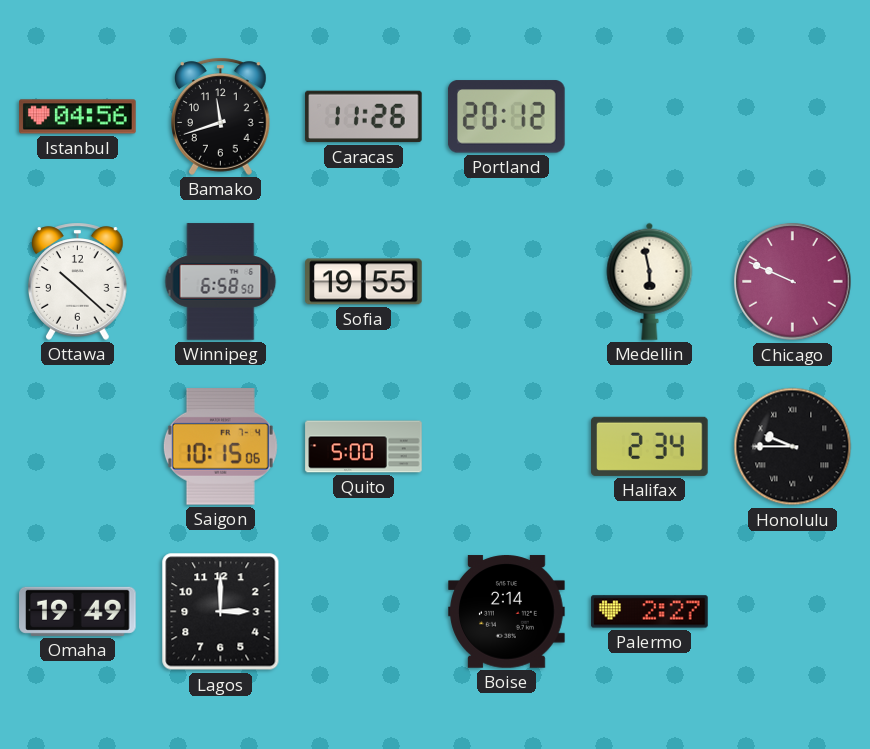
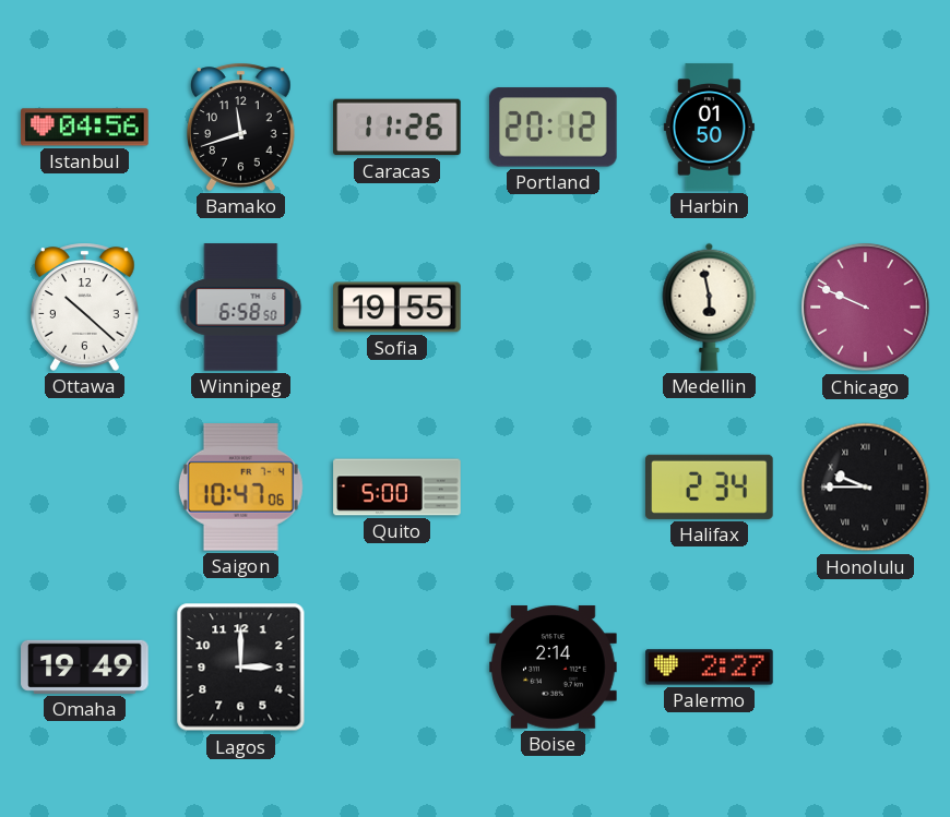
Harbin: none -> 01:50
Saigon: 10:15 -> 10:47
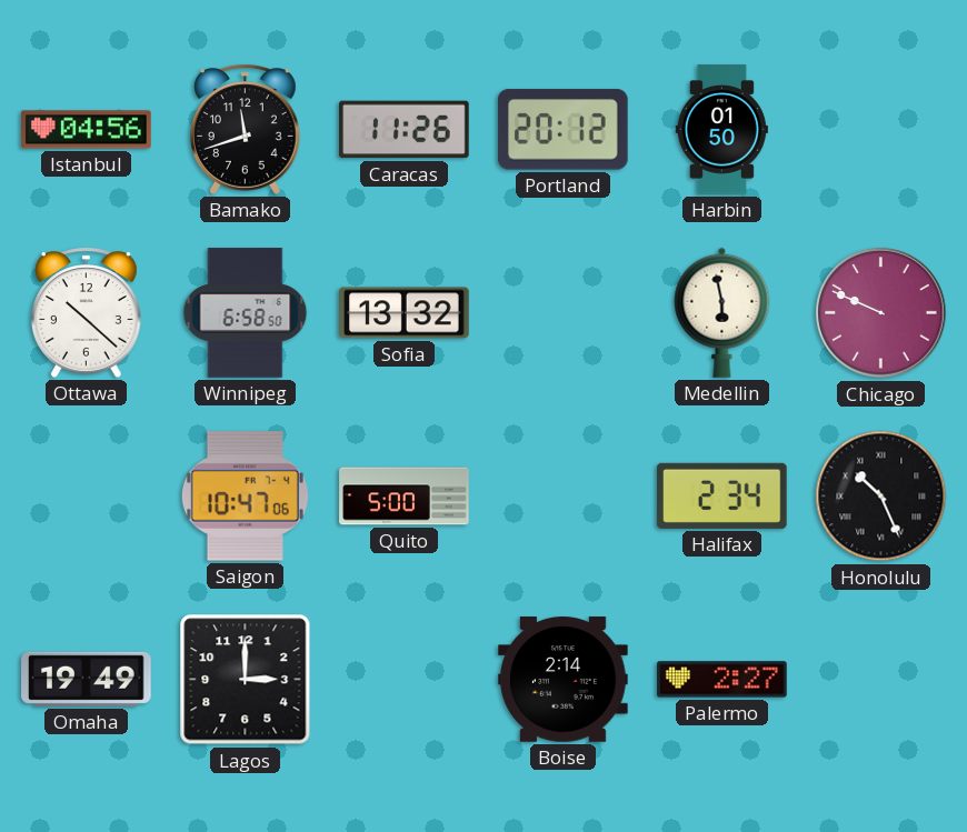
Sofia: 19:55 -> 13:32
Honolulu: 9:45 -> 10:26
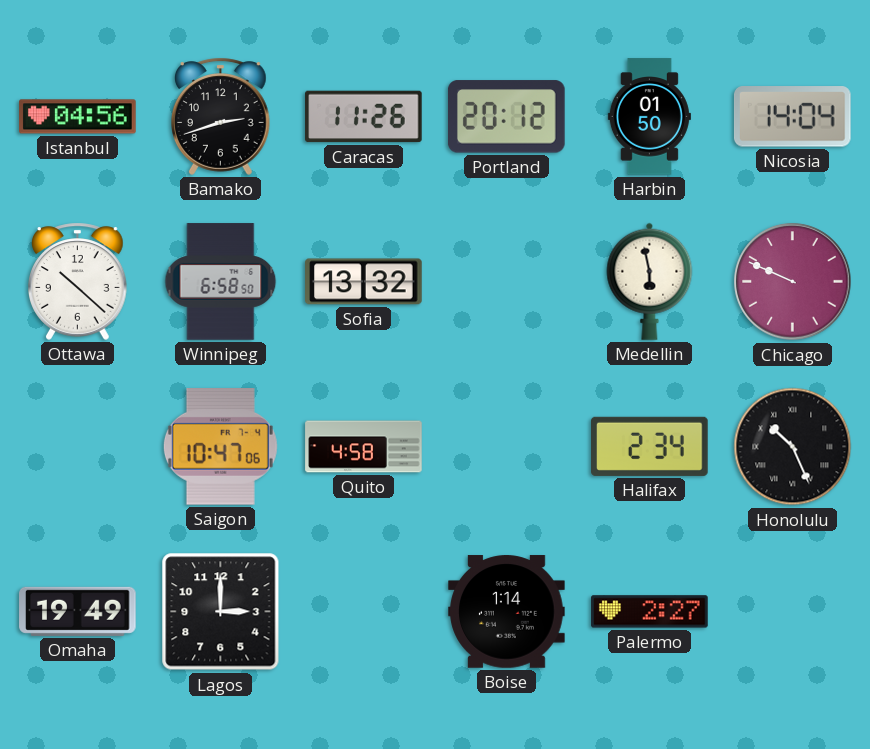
Bamako: 11:42 -> 2:42
Nicosia: none -> 14:04
Quito: 5:00 -> 4:58
Boise: 2:14 -> 1:14
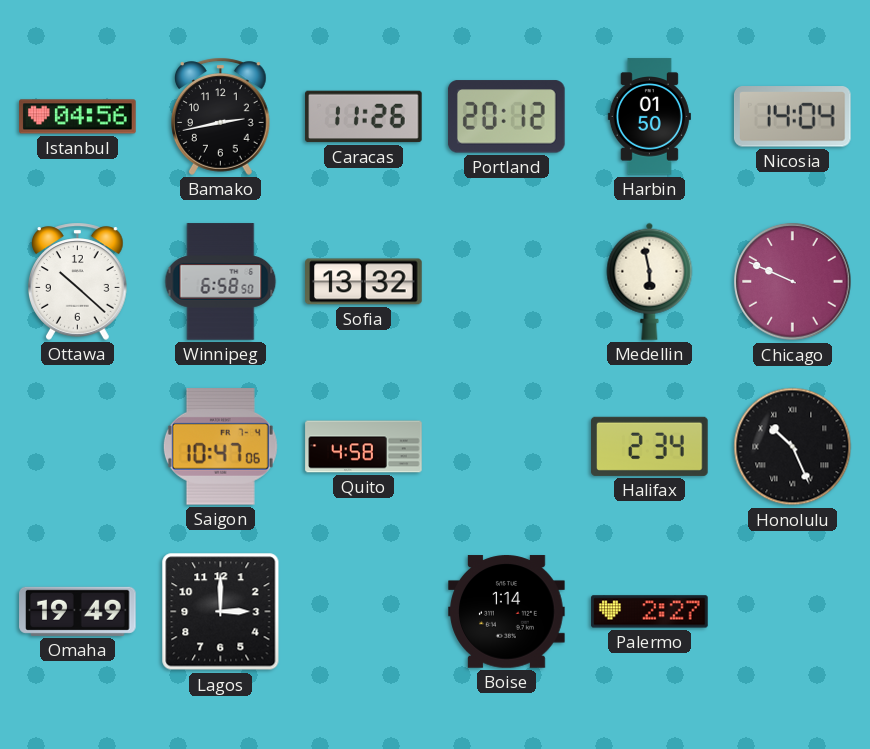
Bamako: 2:42 -> 2:43
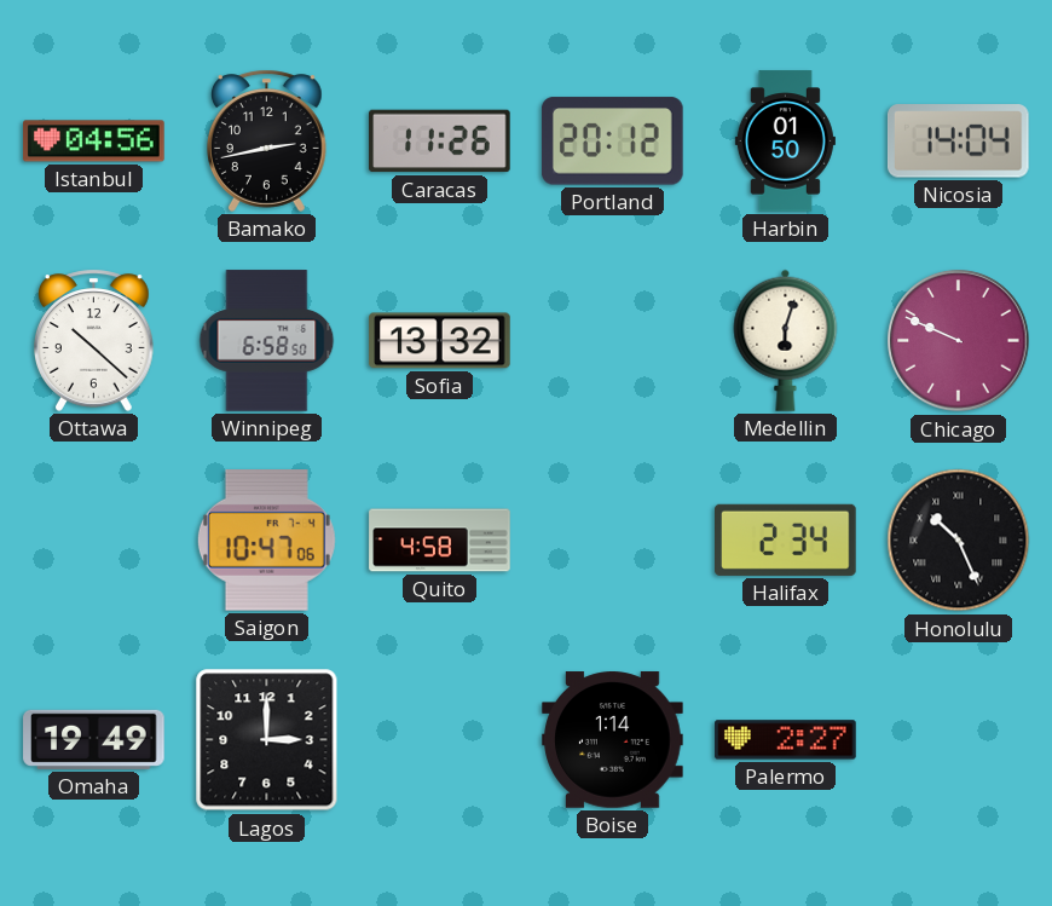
Medellin: 5:58 -> 6:03
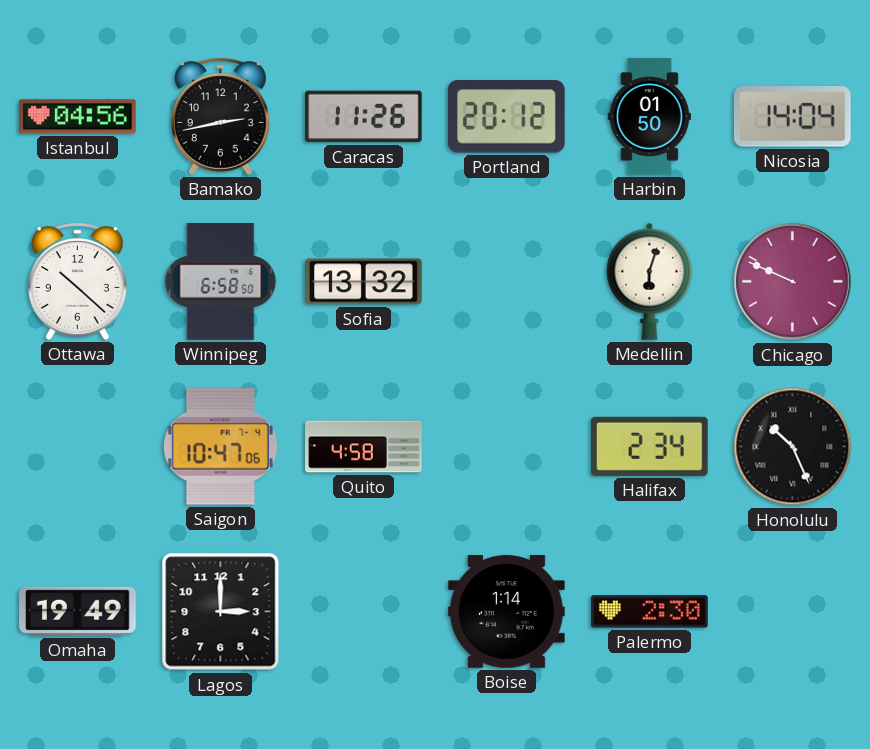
Palermo: 2:27 -> 2:30
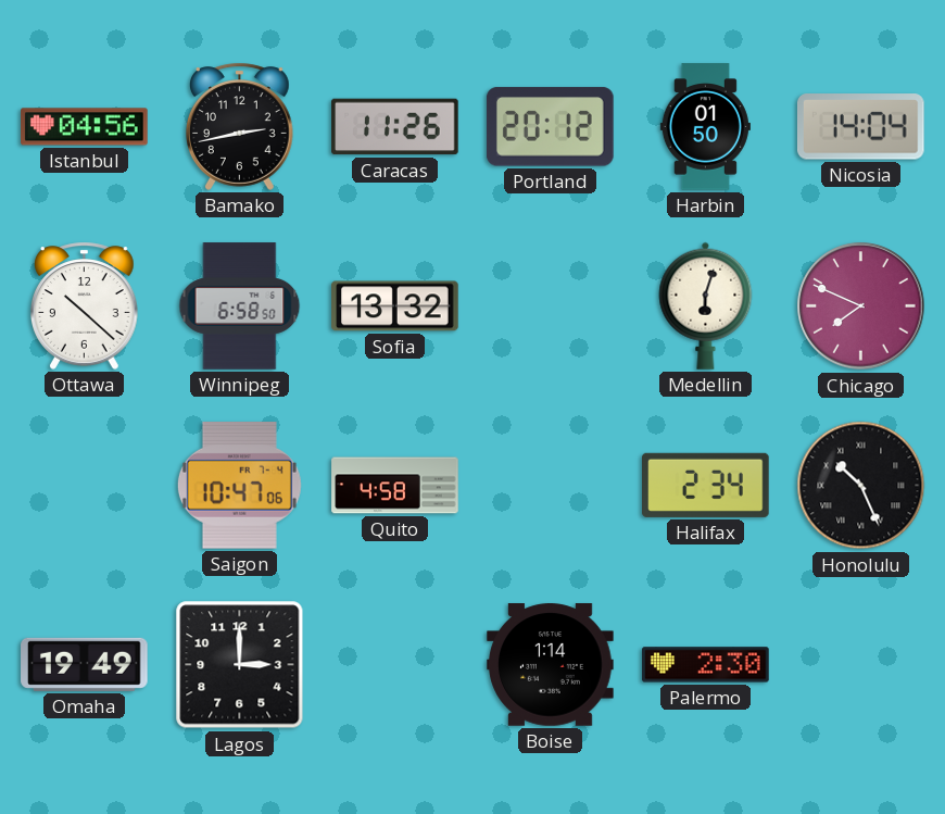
Chicago: 9:49 -> 7:49
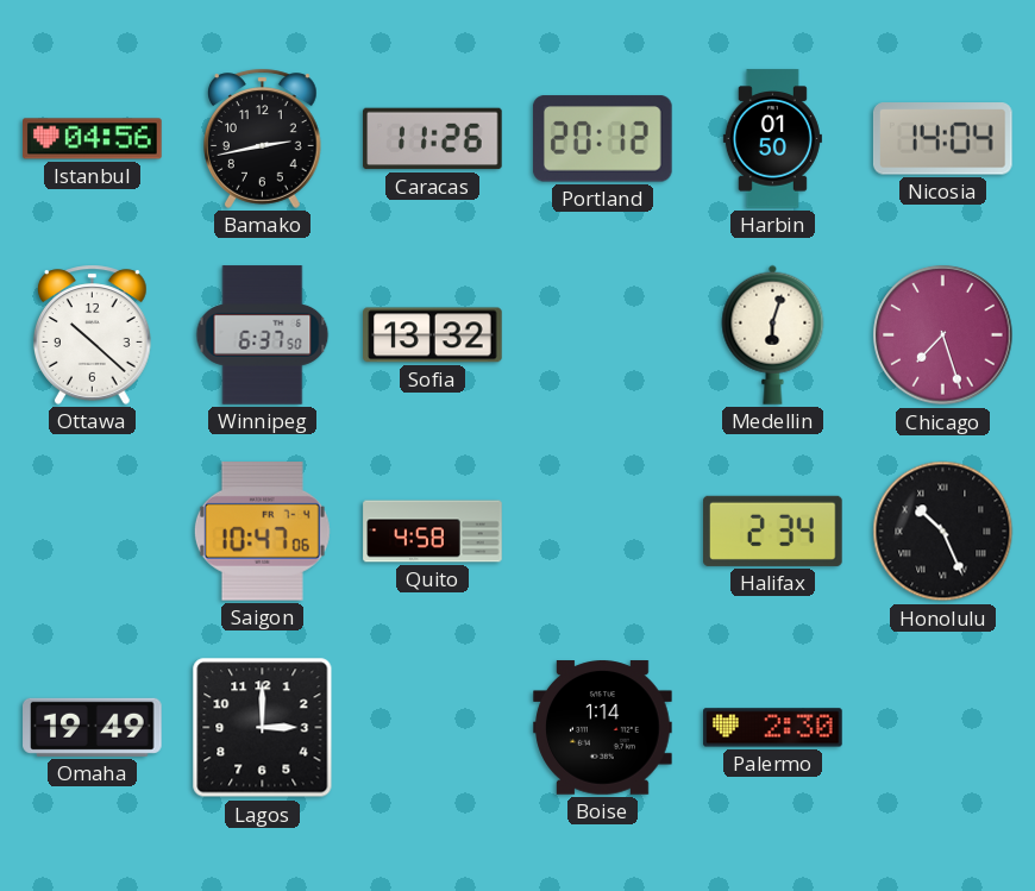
Winnipeg: 6:58 -> 6:37
Chicago: 7:49 -> 7:27
